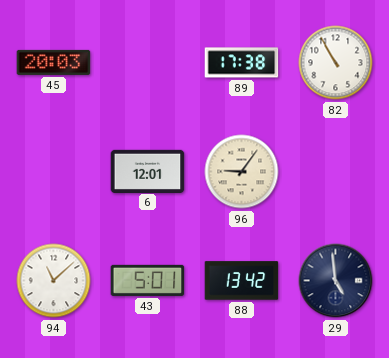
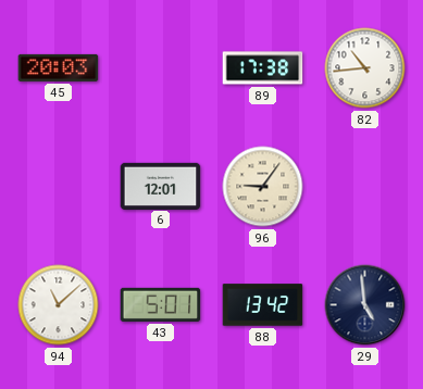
82: 10:55 -> 10:44
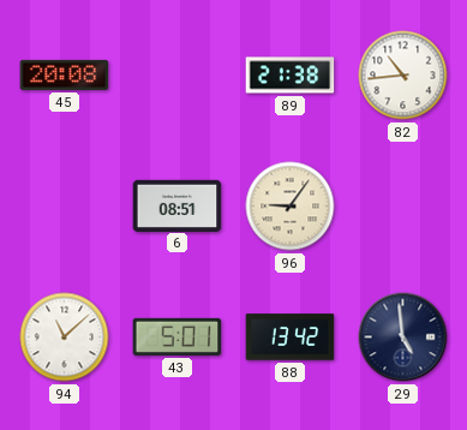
45: 20:03 -> 20:08
89: 17:38 -> 21:38
6: 12:01 -> 08:51
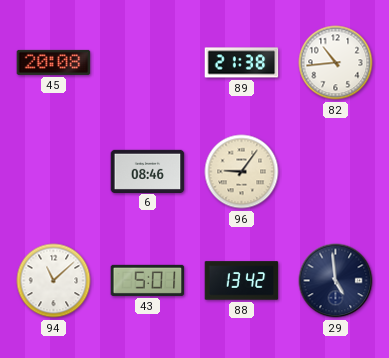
6: 08:51 -> 08:46
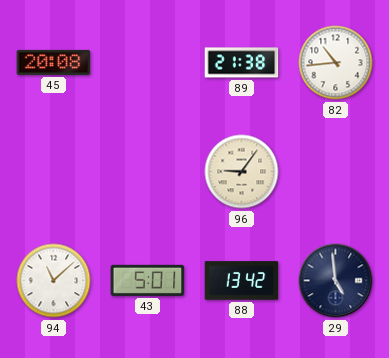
6: 08:46 -> none
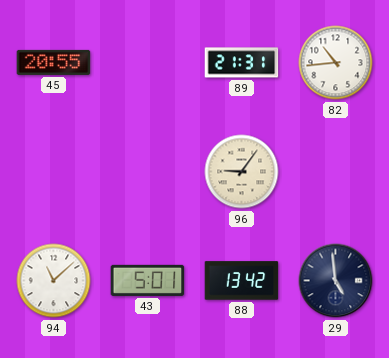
45: 20:08 -> 20:55
89: 21:38 -> 21:31
